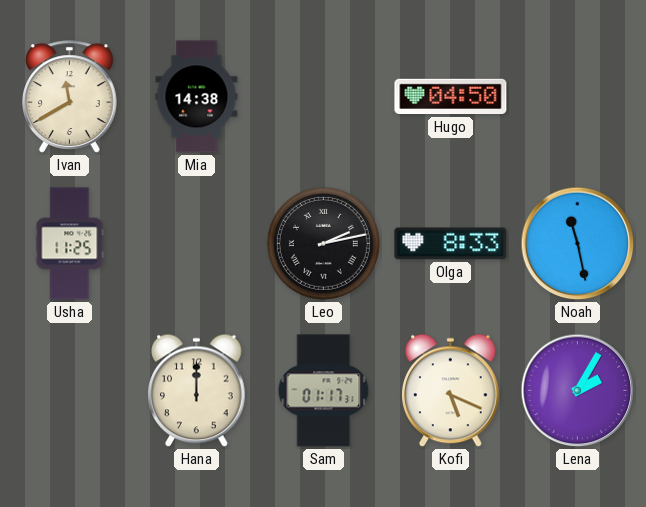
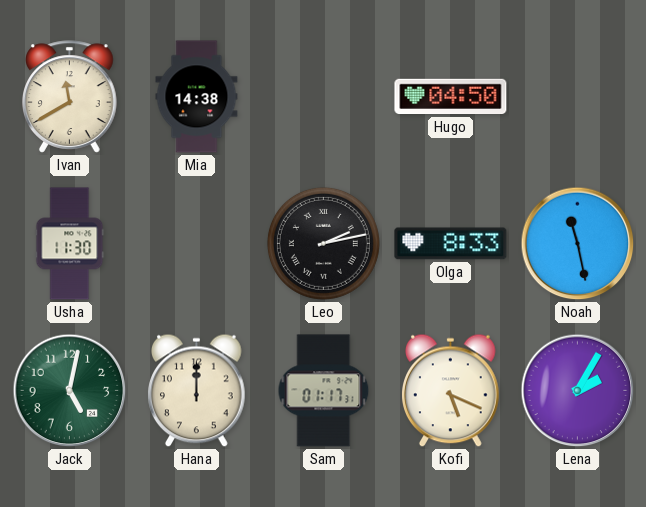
Usha: 11:25 -> 11:30
Jack: none -> 5:02
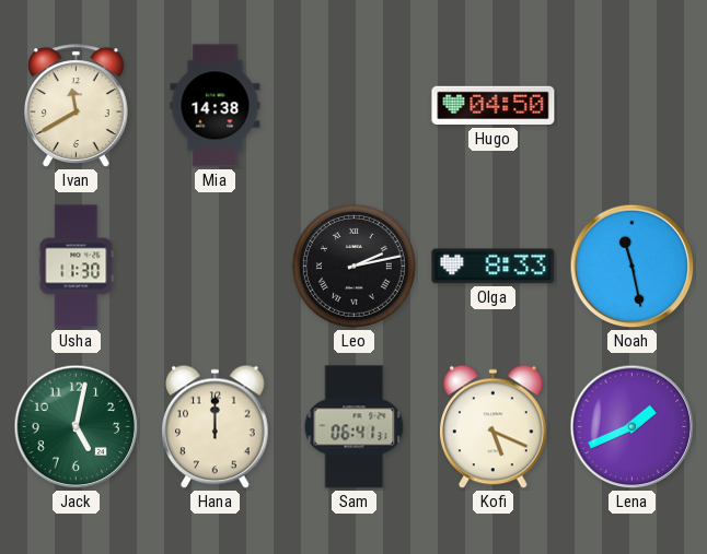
Sam: 01:17 -> 06:41
Lena: 2:05 -> 1:41
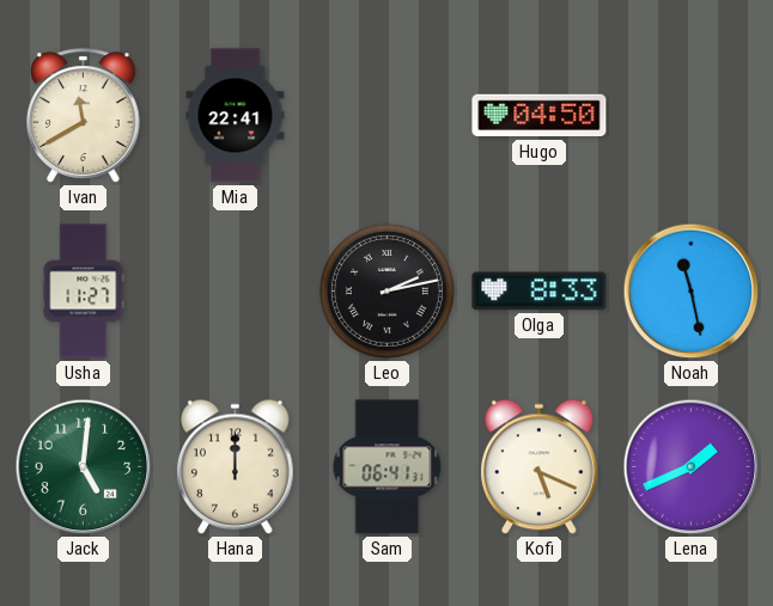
Mia: 14:38 -> 22:41
Usha: 11:30 -> 11:27
Jack: 5:02 -> 5:01
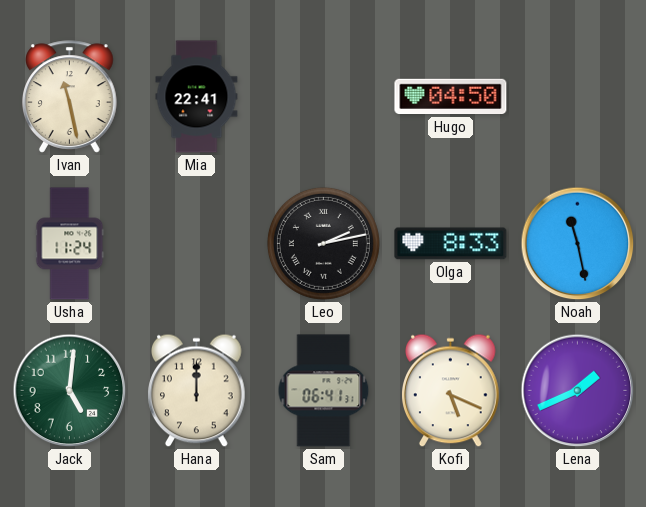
Ivan: 11:40 -> 11:28
Usha: 11:27 -> 11:24
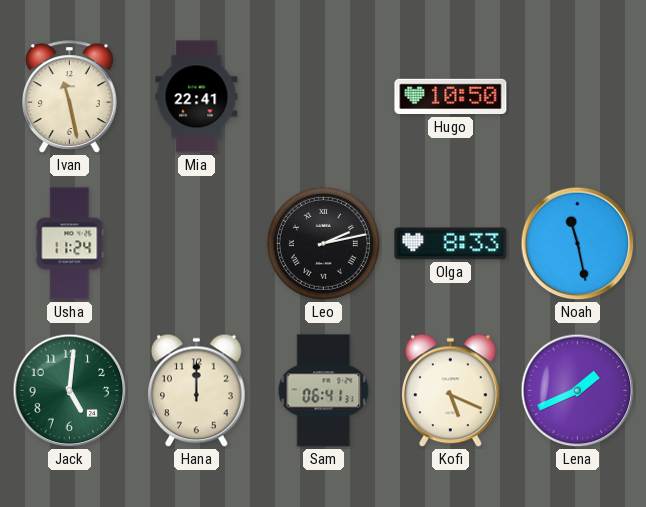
Hugo: 04:50 -> 10:50
